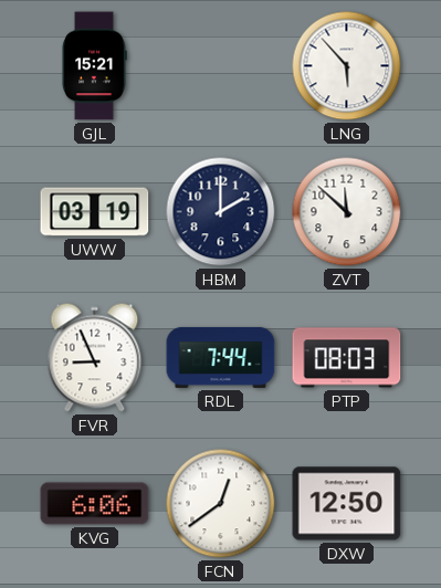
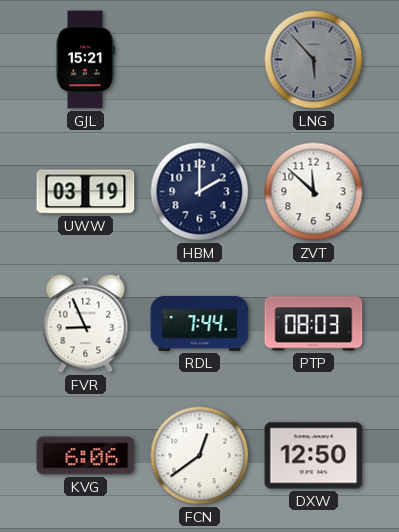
LNG dial: white -> grey
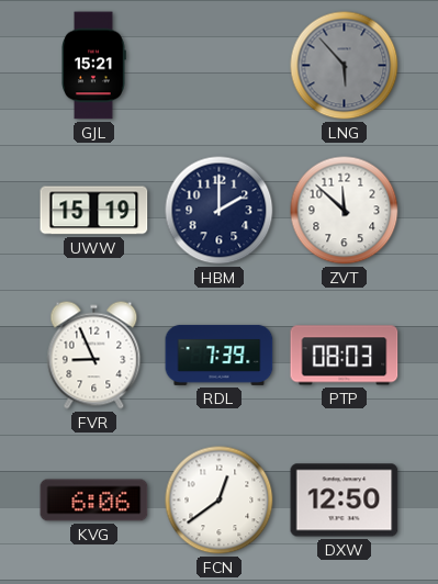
UWW: 03:19 -> 15:19
RDL: 7:44 -> 7:39
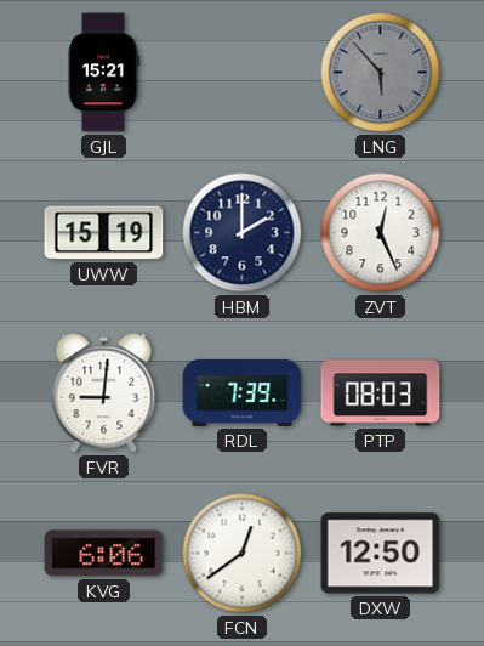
ZVT: 11:52 -> 12:26
FVR: 8:56 -> 9:01
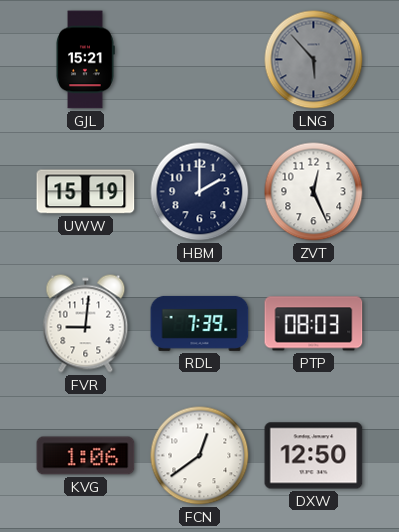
KVG: 6:06 -> 1:06
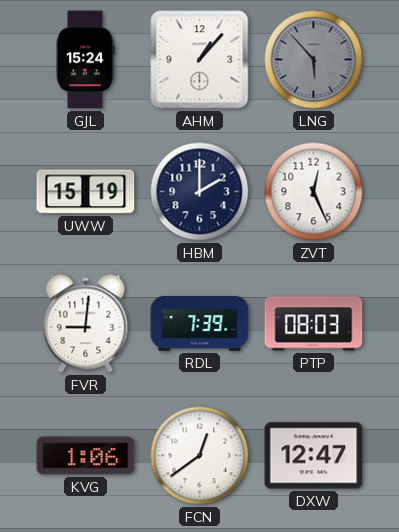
GJL: 15:21 -> 15:24
AHM: none -> 1:07
DXW: 12:50 -> 12:47
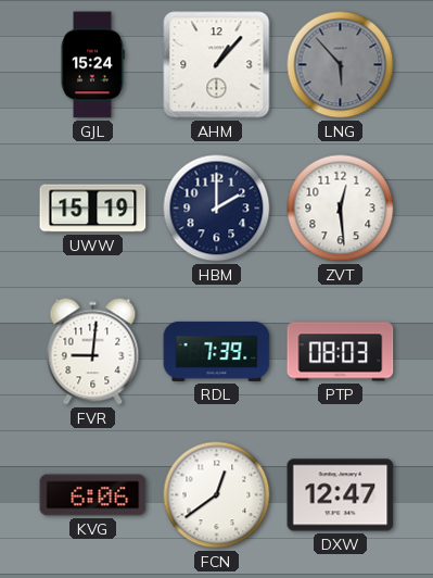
ZVT: 12:26 -> 12:29
KVG: 1:06 -> 6:06
